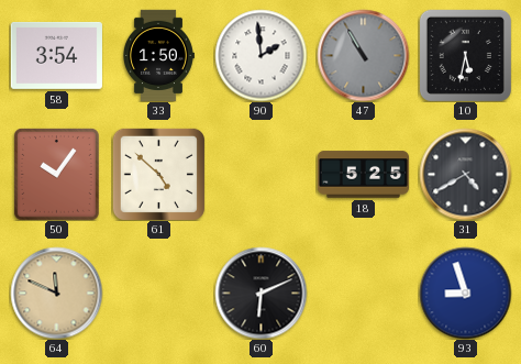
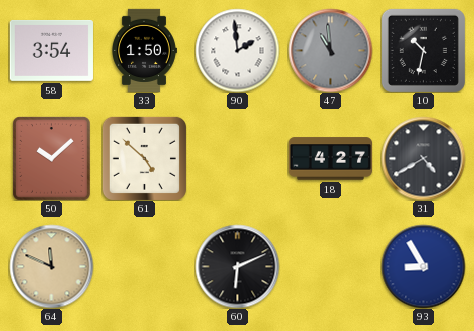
47: 10:55 -> 10:59
10: 5:32 -> 10:32
50: 10:06 -> 10:08
18: 5:25 -> 4:27
93: 8:57 -> 8:55
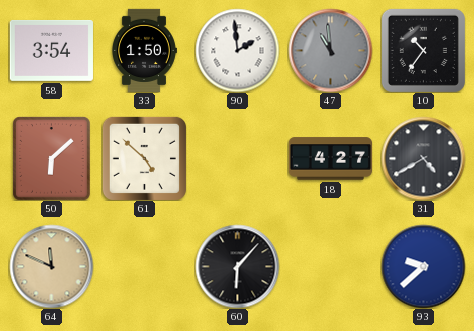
10: 10:32 -> 10:36
50: 10:08 -> 6:08
60: 6:11 -> 6:07
93: 8:55 -> 9:38
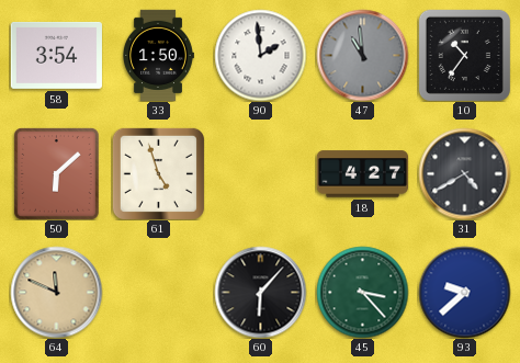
61: 4:52 -> 4:57
45: none -> 3:23
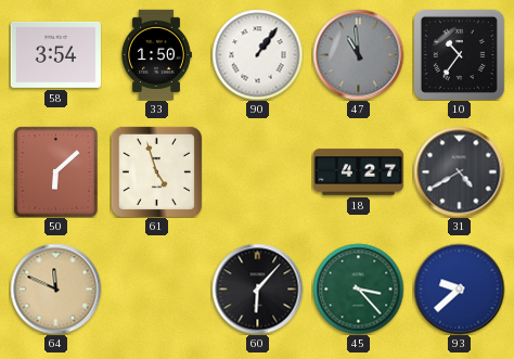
90: 1:59 -> 1:06
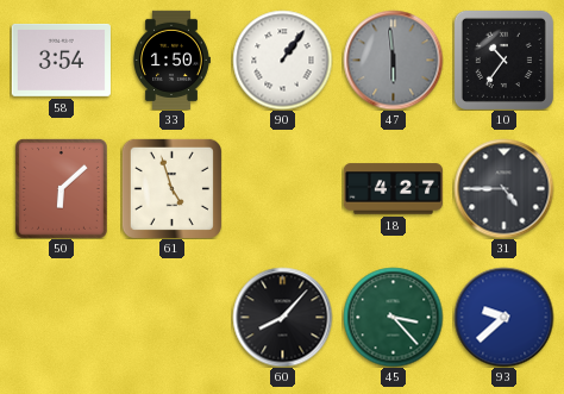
47: 10:59 -> 5:59
31: 4:40 -> 4:45
64: 11:49 -> none
60: 6:07 -> 8:07
